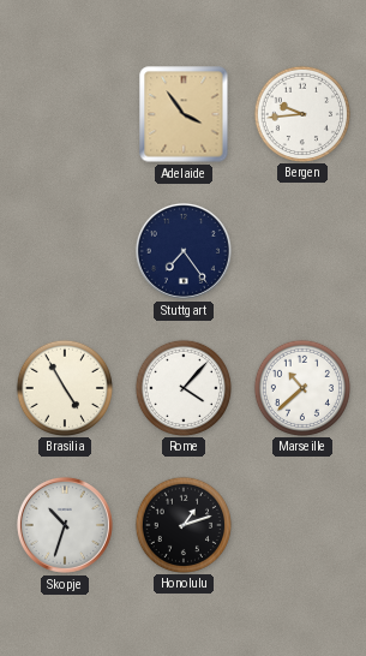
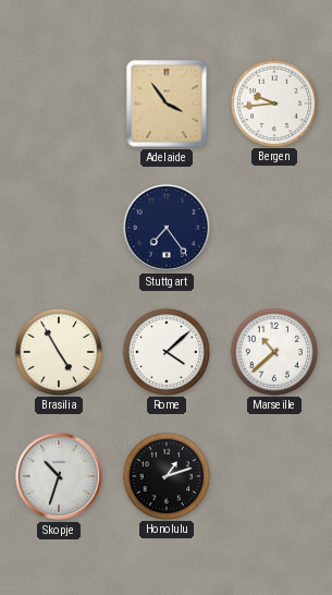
Rome: 4:07 -> 4:08
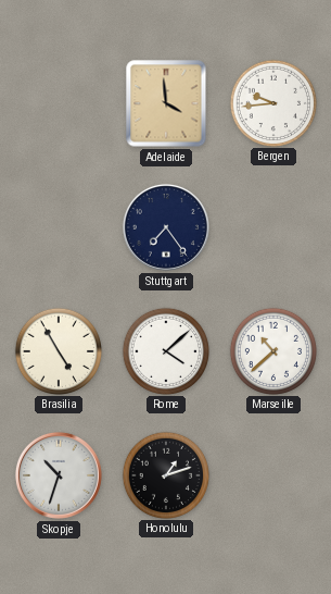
Adelaide: 3:54 -> 3:59
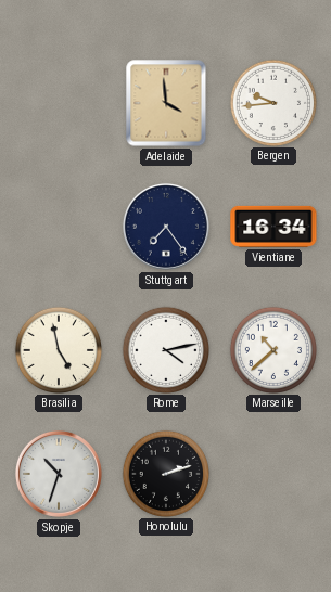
Vientiane: none -> 16:34
Brasilia: 4:55 -> 4:58
Rome: 4:08 -> 4:13
Honolulu: 1:12 -> 2:12
